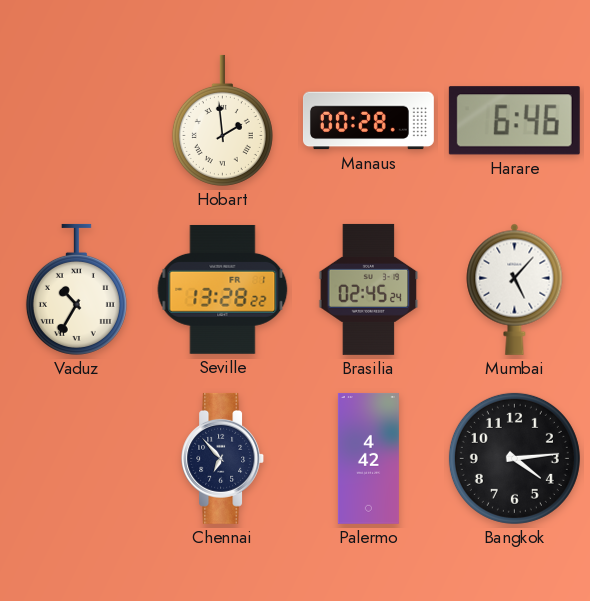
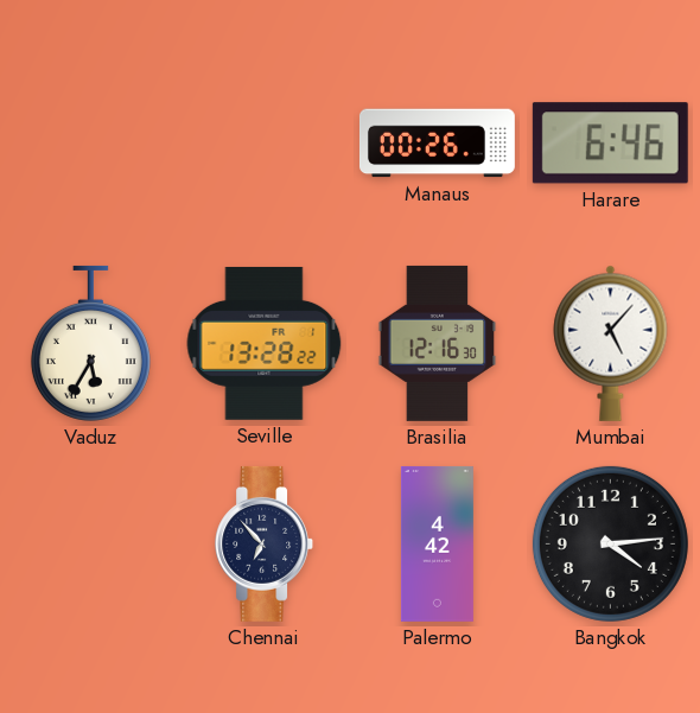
Hobart: 1:59 -> none
Manaus: 00:28 -> 00:26
Vaduz: 10:35 -> 5:35
Brasilia: 02:45 -> 12:16
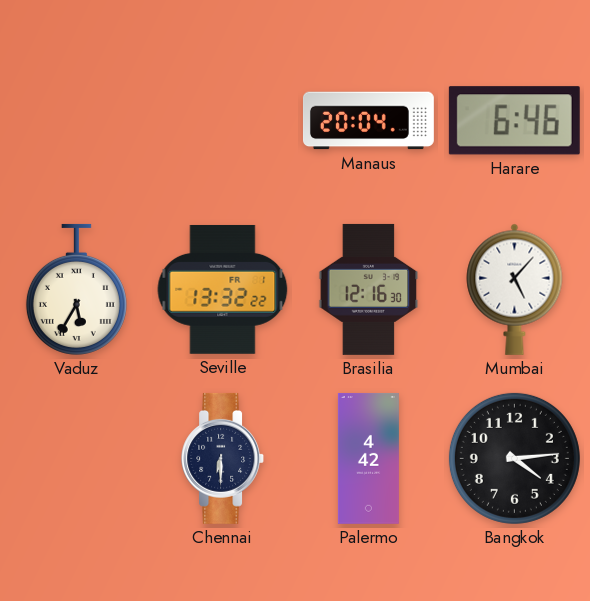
Manaus: 00:26 -> 20:04
Seville: 13:28 -> 13:32
Chennai: 6:53 -> 6:30
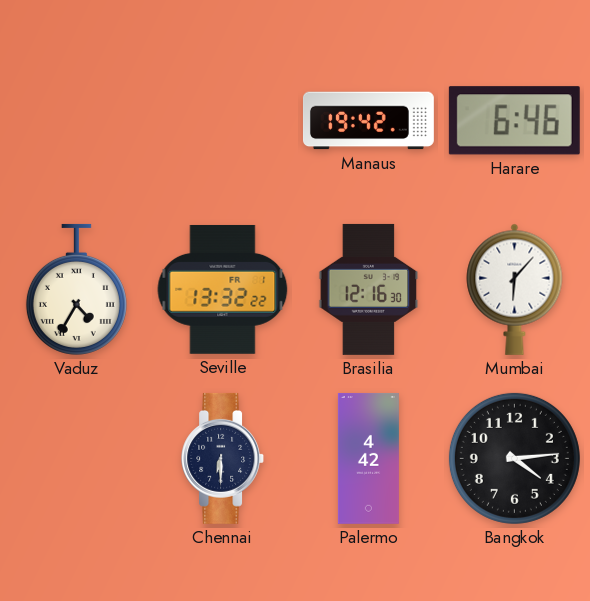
Manaus: 20:04 -> 19:42
Vaduz: 5:35 -> 4:35
Mumbai: 5:07 -> 6:07
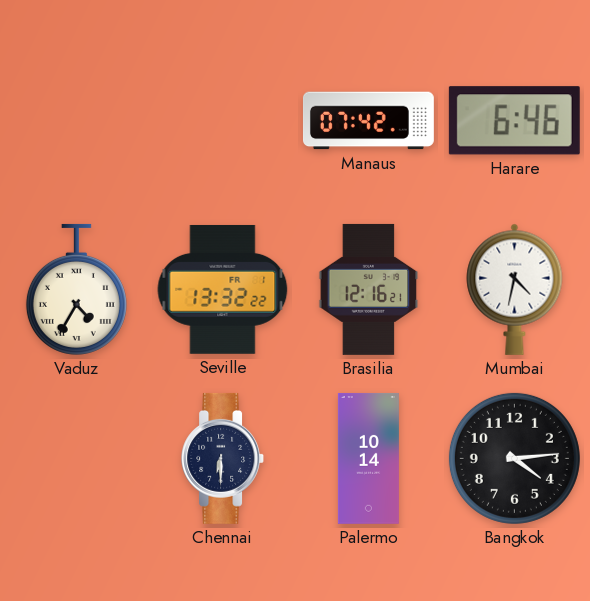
Manaus: 19:42 -> 07:42
Brasilia: 12:16:30 -> 12:16:21
Mumbai: 6:07 -> 4:32
Palermo: 4:42 -> 10:14
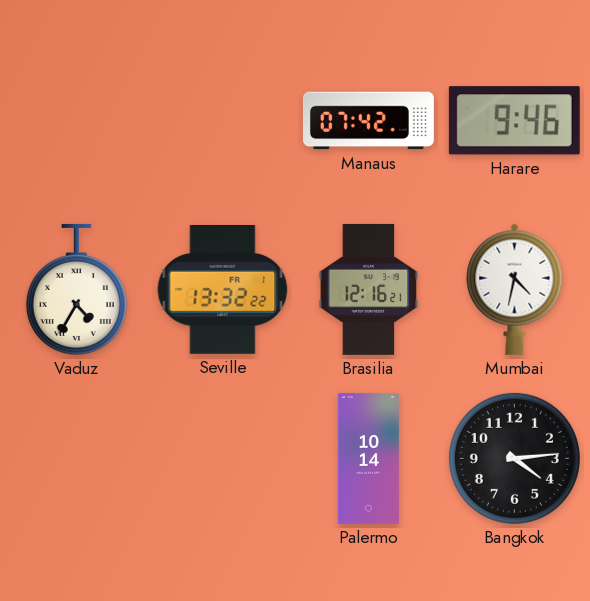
Harare: 6:46 -> 9:46
Chennai: 6:30 -> none
